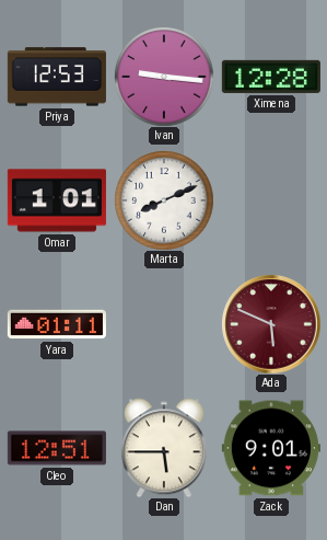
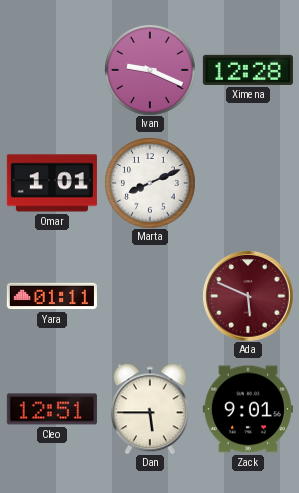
Priya: 12:53 -> none
Ivan: 9:16 -> 9:19
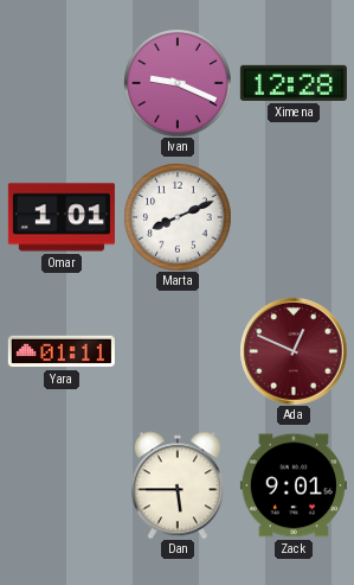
Ada: 5:49 -> 12:49
Cleo: 12:51 -> none
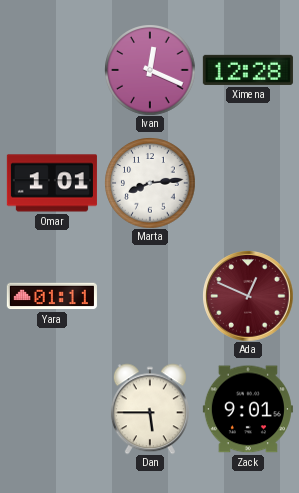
Ivan: 9:19 -> 12:19
Marta: 8:11 -> 8:14
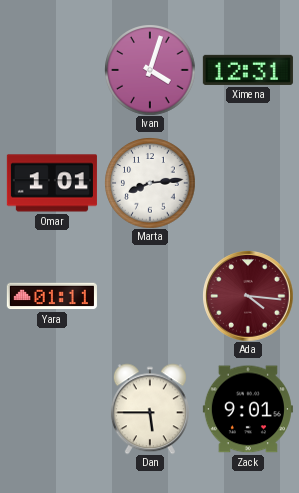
Ivan: 12:19 -> 4:03
Ximena: 12:28 -> 12:31
Ada: 12:49 -> 4:16
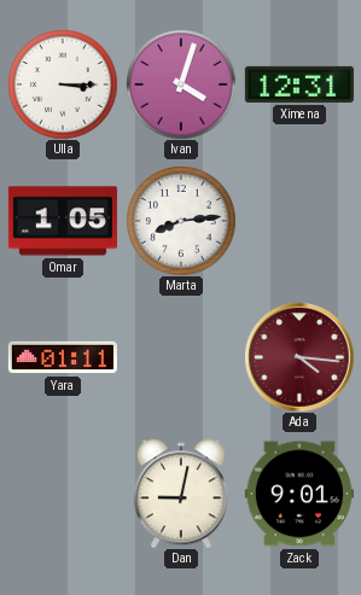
Ulla: none -> 3:15
Omar: 1:01 -> 1:05
Dan: 5:45 -> 9:02
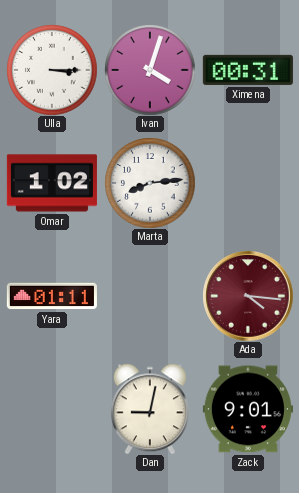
Ximena: 12:31 -> 00:31
Omar: 1:05 -> 1:02
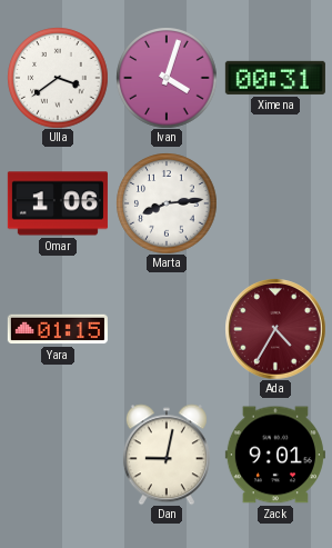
Ulla: 3:15 -> 3:39
Omar: 1:02 -> 1:06
Yara: 01:11 -> 01:15
Ada: 4:16 -> 4:35
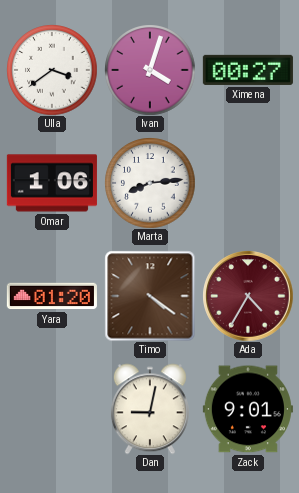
Ximena: 00:31 -> 00:27
Yara: 01:15 -> 01:20
Timo: none -> 4:21
